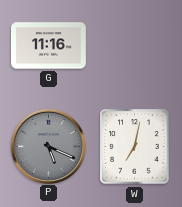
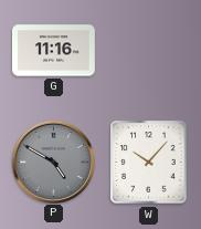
P: 5:19 -> 4:50
W: 7:02 -> 10:07
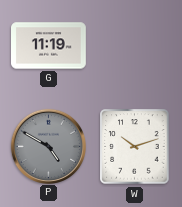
G: 11:16 -> 11:19
W: 10:07 -> 10:12
